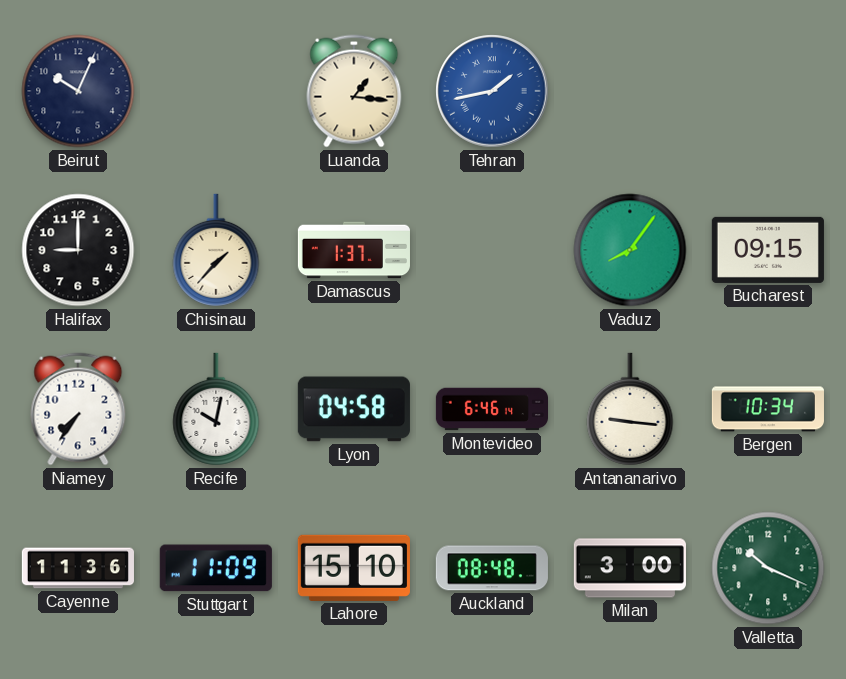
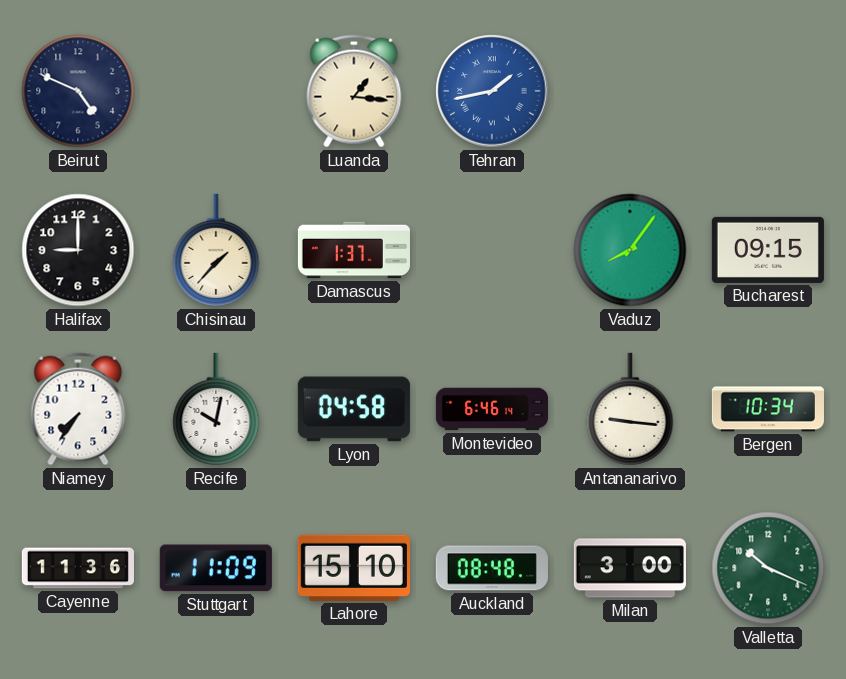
Beirut: 10:04 -> 4:49
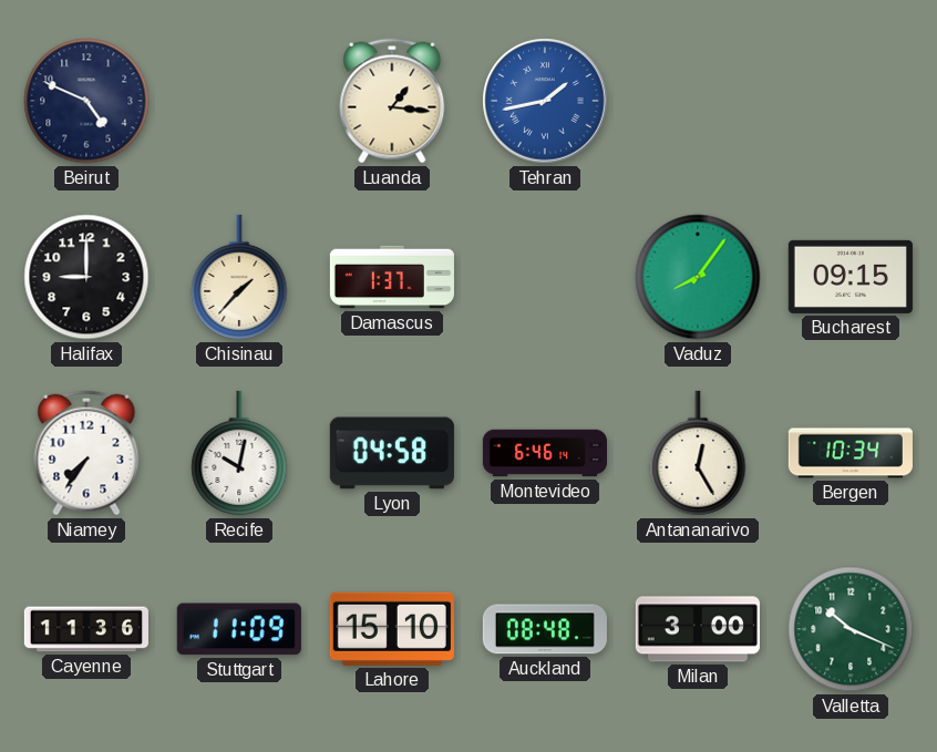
Antananarivo: 9:16 -> 12:25
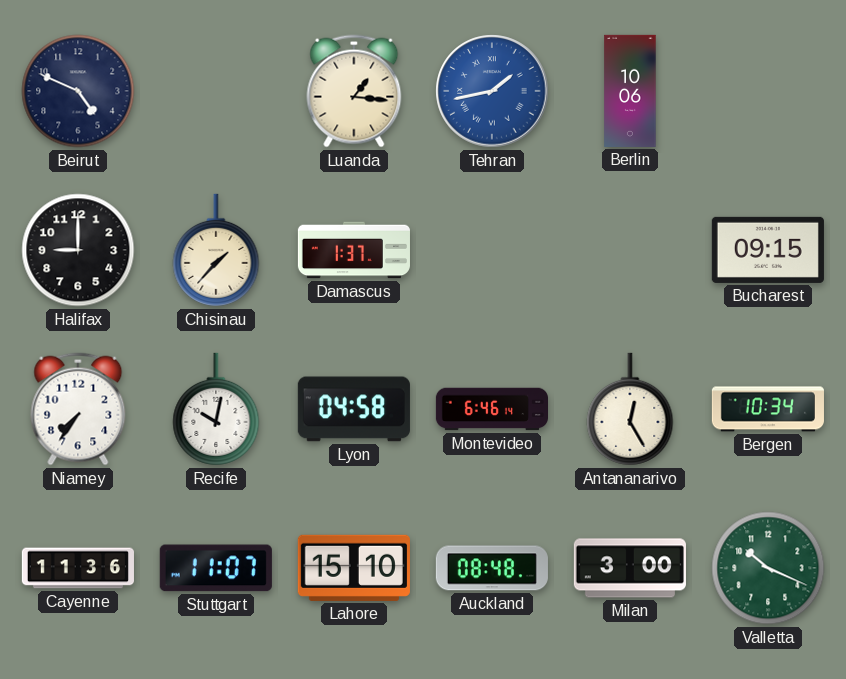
Berlin: none -> 10:06
Vaduz: 8:06 -> none
Stuttgart: 11:09 -> 11:07
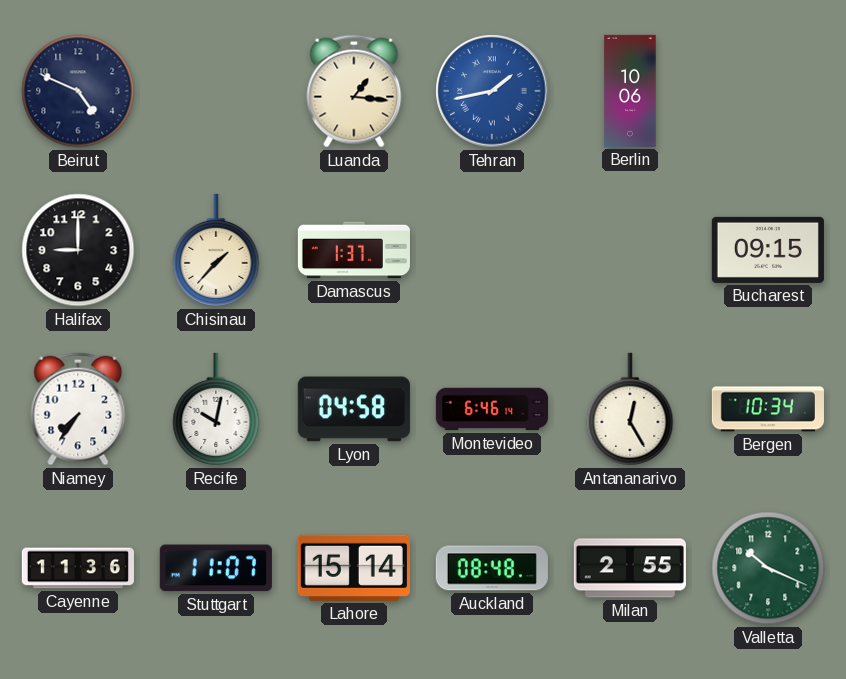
Lahore: 15:10 -> 15:14
Milan: 3:00 -> 2:55
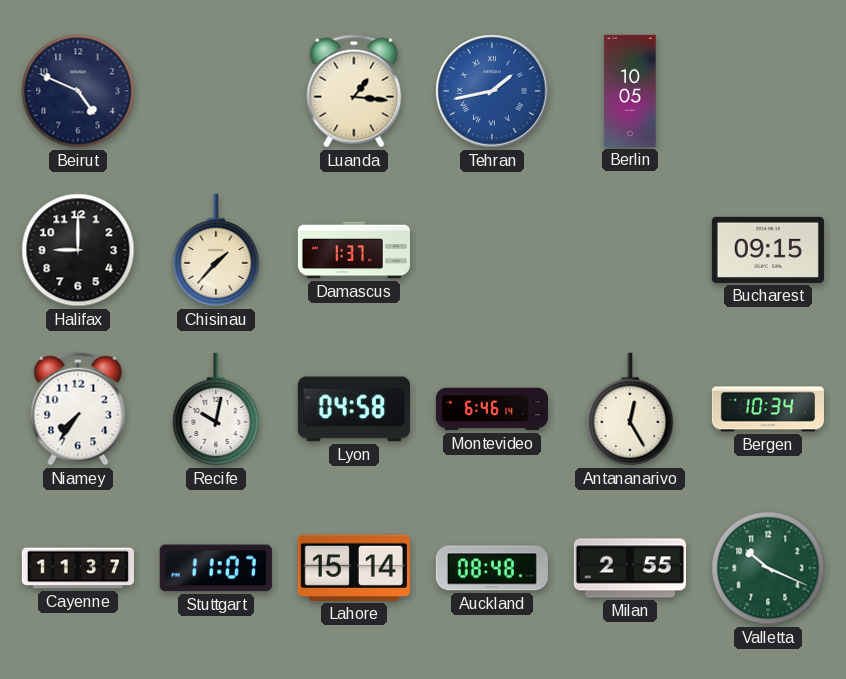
Berlin: 10:06 -> 10:05
Cayenne: 11:36 -> 11:37
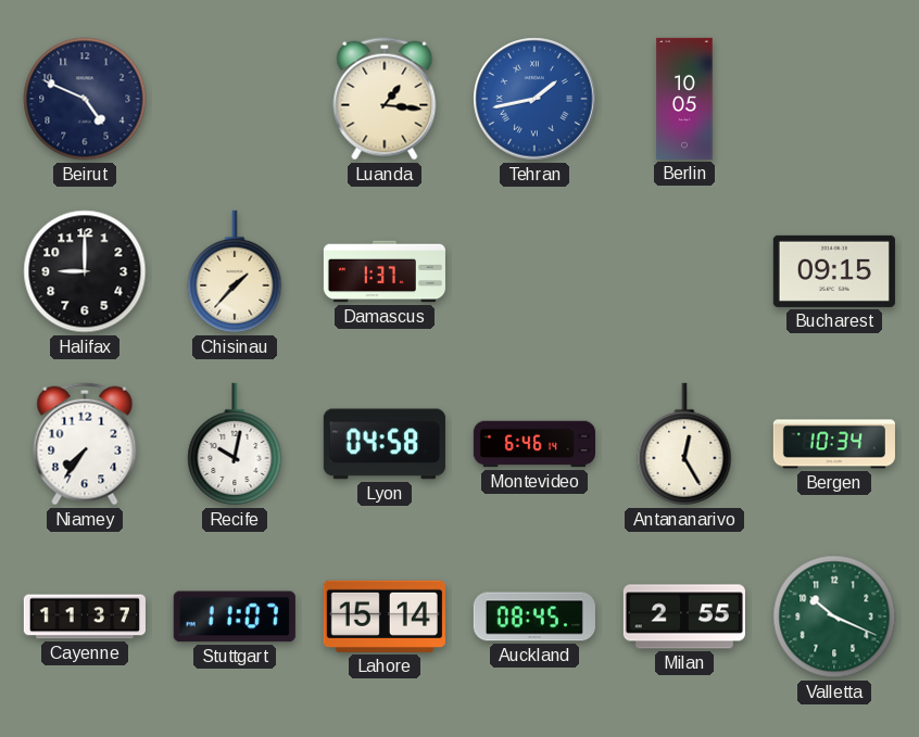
Auckland: 08:48 -> 08:45
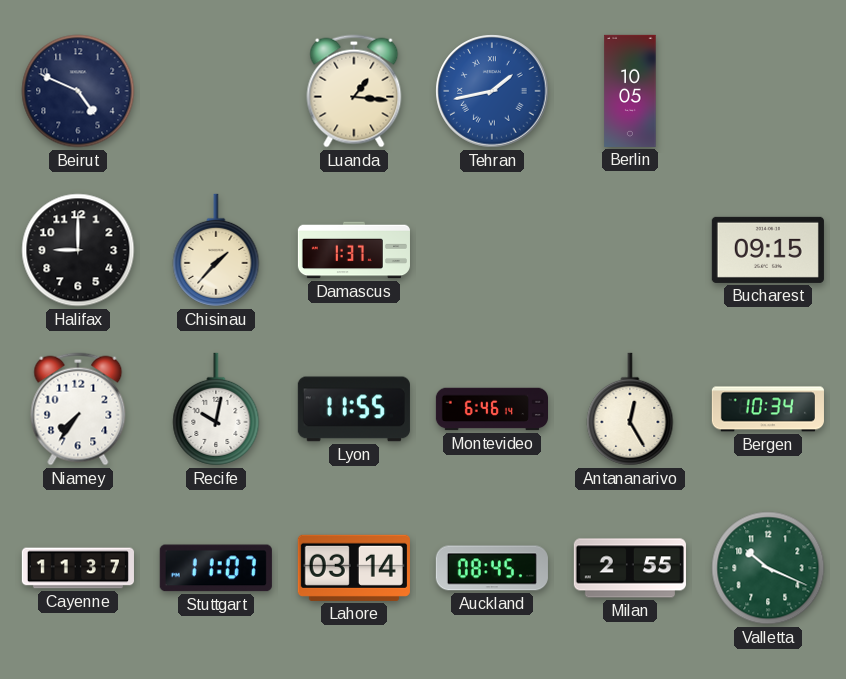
Lyon: 04:58 -> 11:55
Lahore: 15:14 -> 03:14
